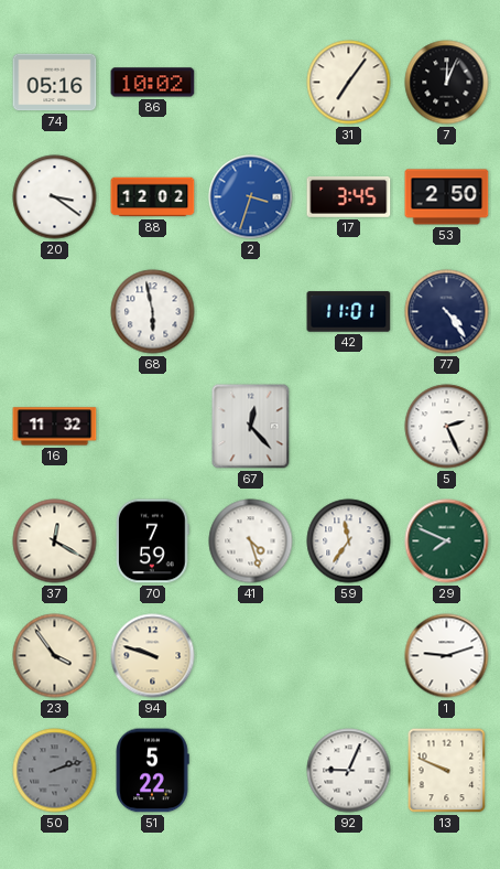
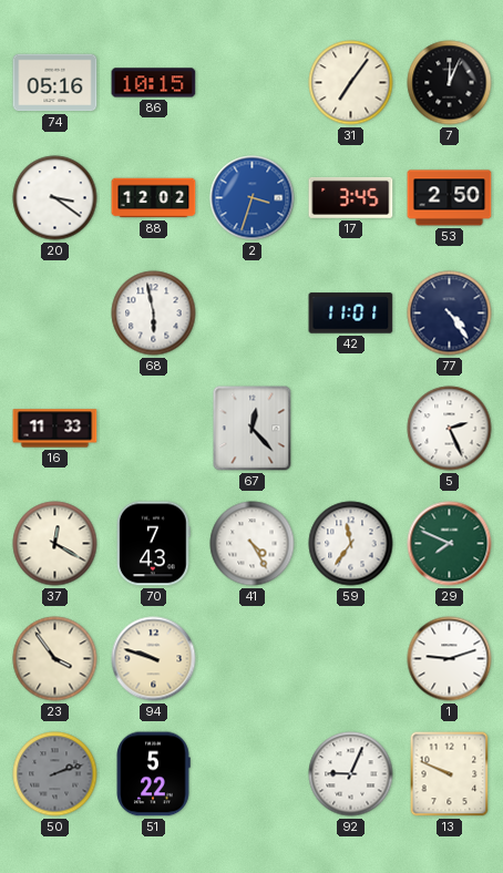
86: 10:02 -> 10:15
16: 11:32 -> 11:33
70: 7:59 -> 7:43
41: 4:27 -> 4:25
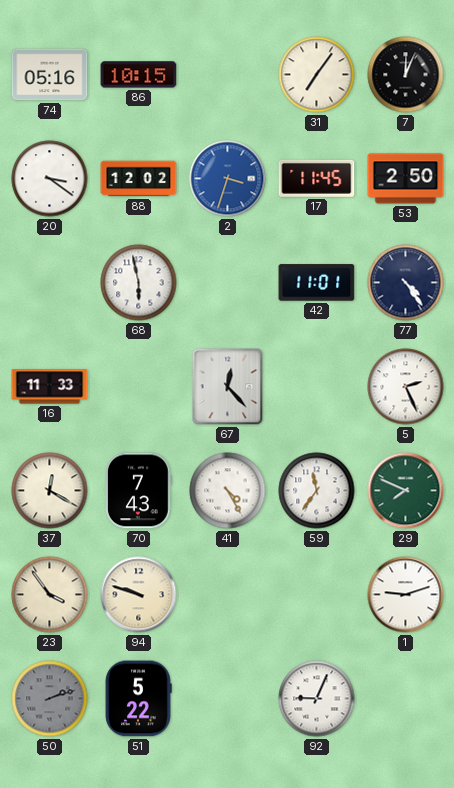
17: 3:45 -> 11:45
13: 9:49 -> none
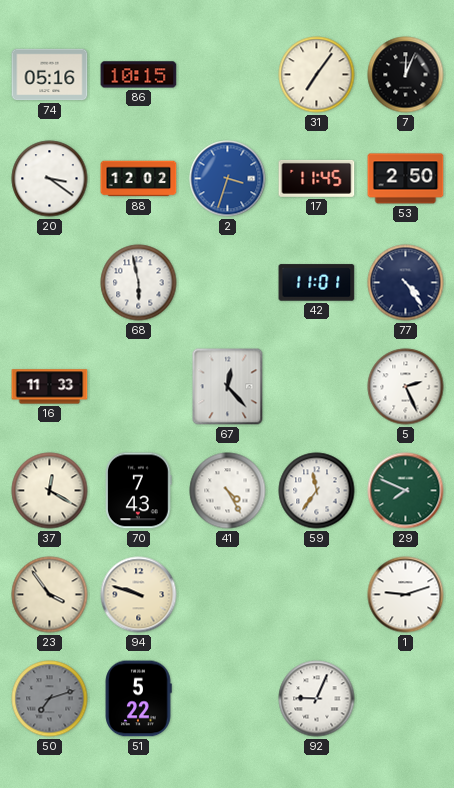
50: 2:12 -> 7:12
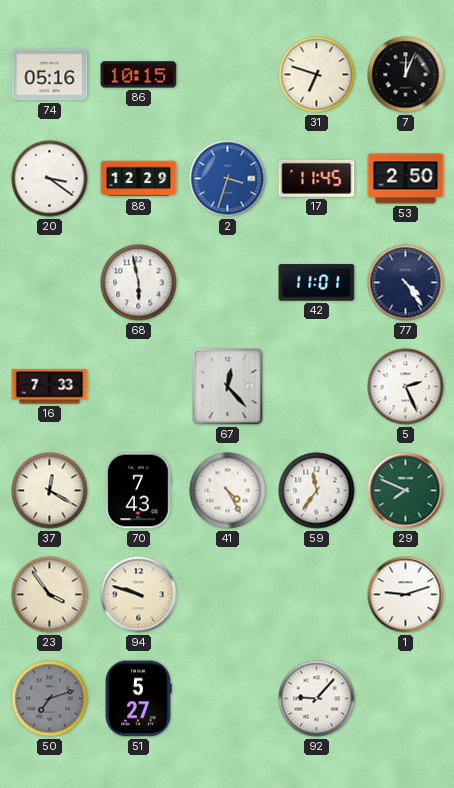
31: 7:06 -> 6:48
88: 12:02 -> 12:29
16: 11:33 -> 7:33
51: 5:22 -> 5:27
92: 9:04 -> 9:07
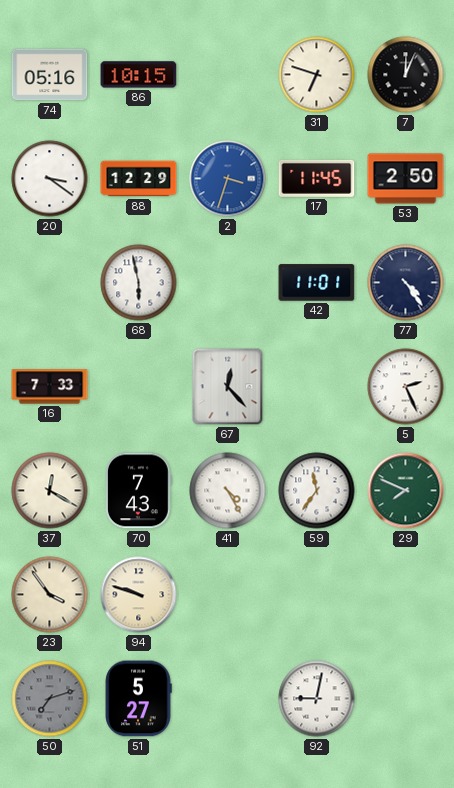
1: 9:12 -> none
92: 9:07 -> 9:02
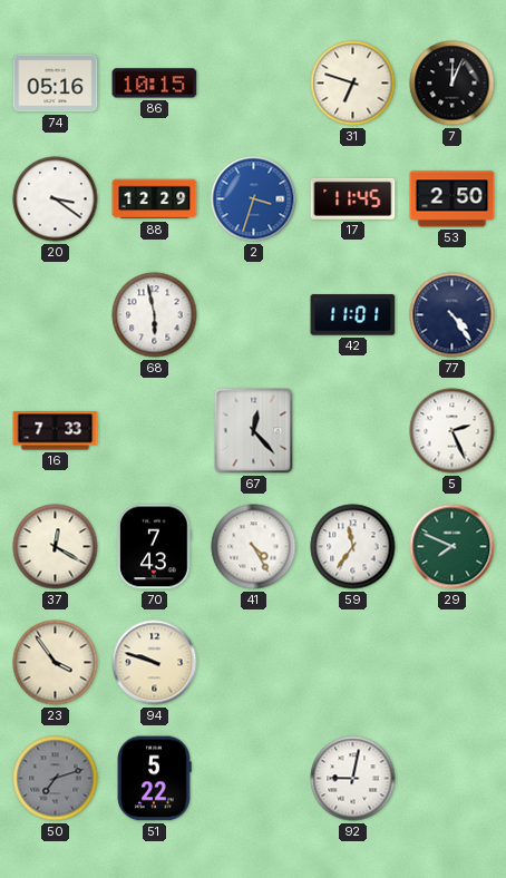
51: 5:27 -> 5:22
